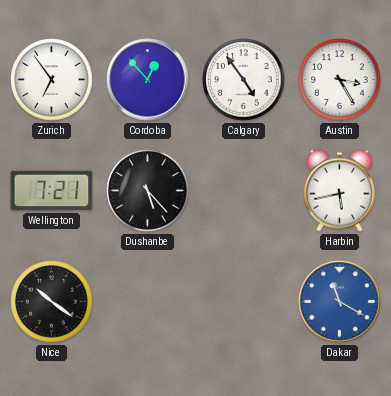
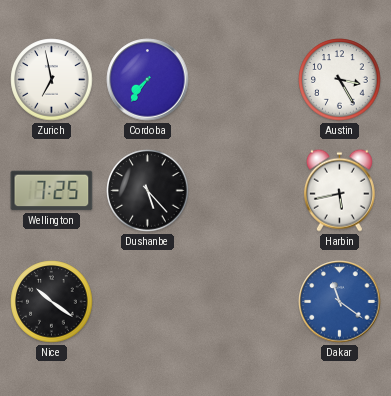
Zurich: 6:54 -> 6:58
Cordoba: 12:53 -> 7:36
Calgary: 4:54 -> none
Wellington: 7:21 -> 7:25
Dakar: 11:20 -> 11:21
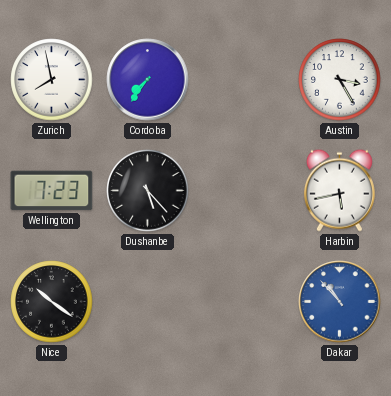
Zurich: 6:58 -> 7:58
Wellington: 7:25 -> 7:23
Dakar: 11:21 -> 10:53
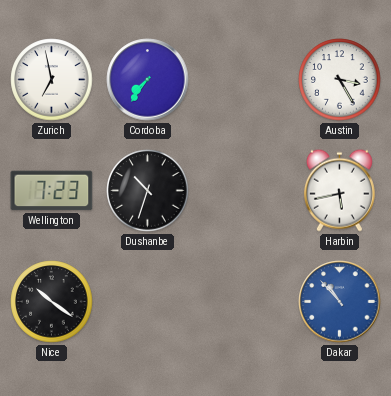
Zurich: 7:58 -> 6:58
Dushanbe: 5:23 -> 10:33
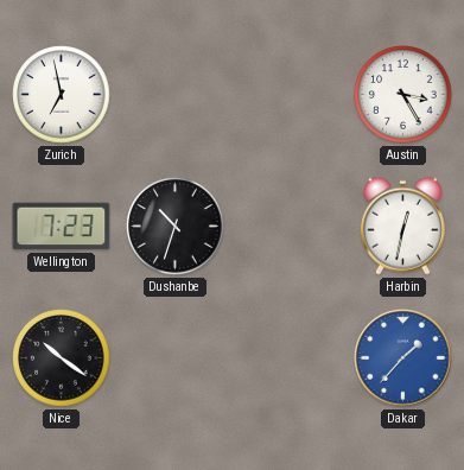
Cordoba: 7:36 -> none
Harbin: 5:43 -> 12:32
Dakar: 10:53 -> 1:37
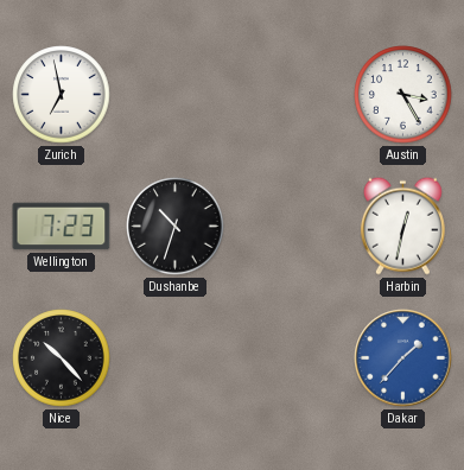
Nice: 10:21 -> 10:23
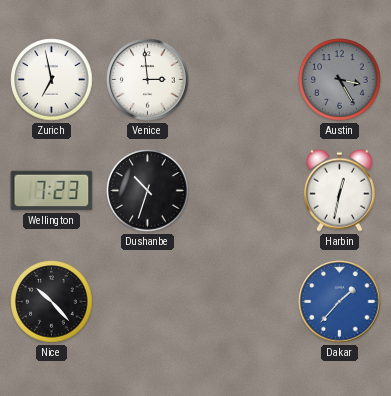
Venice: none -> 2:59
Austin dial: white -> grey
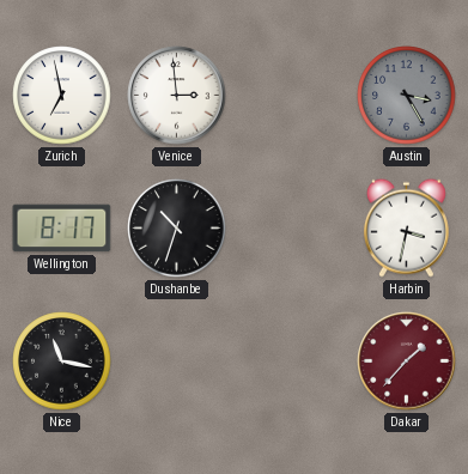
Wellington: 7:23 -> 8:17
Harbin: 12:32 -> 3:32
Nice: 10:23 -> 11:17
Dakar dial: blue -> burgundy
